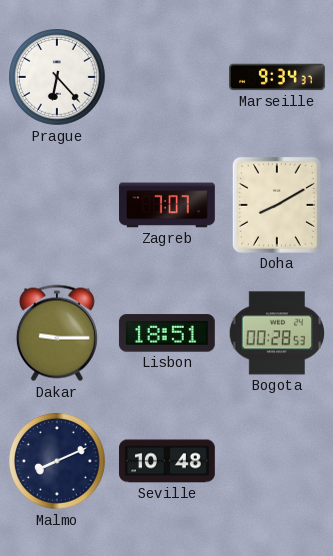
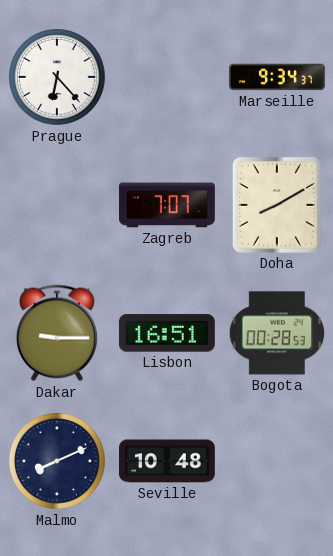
Lisbon: 18:51 -> 16:51
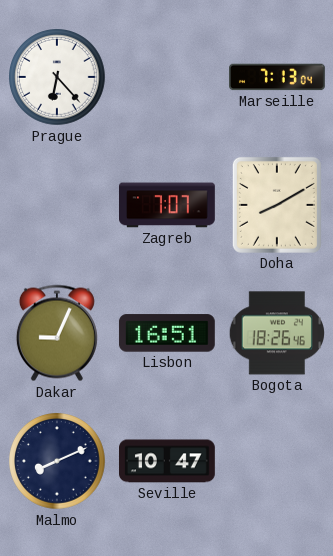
Marseille: 9:34 -> 7:13
Dakar: 9:15 -> 9:04
Bogota: 00:28 -> 18:26
Seville: 10:48 -> 10:47
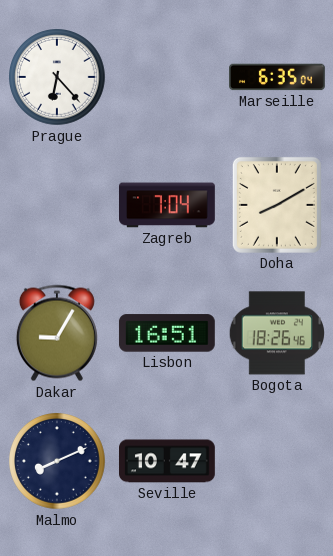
Marseille: 7:13 -> 6:35
Zagreb: 7:07 -> 7:04
Dakar: 9:04 -> 9:05
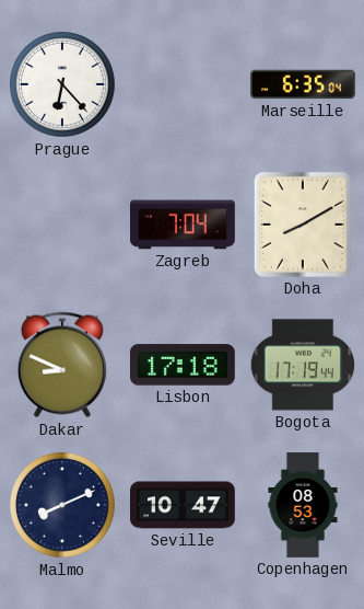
Dakar: 9:05 -> 8:49
Lisbon: 16:51 -> 17:18
Bogota: 18:26 -> 17:19
Copenhagen: none -> 08:53
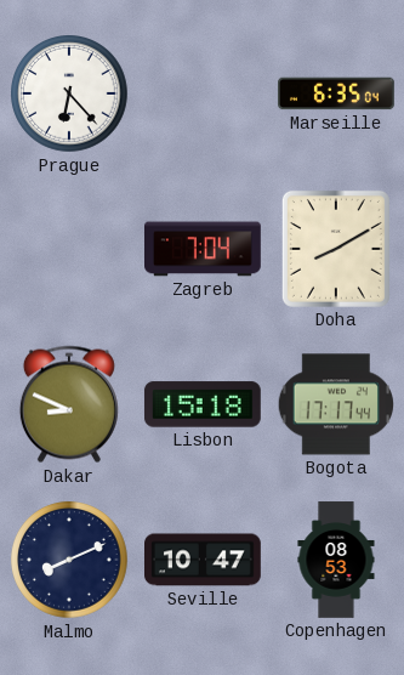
Lisbon: 17:18 -> 15:18
Bogota: 17:19 -> 17:17
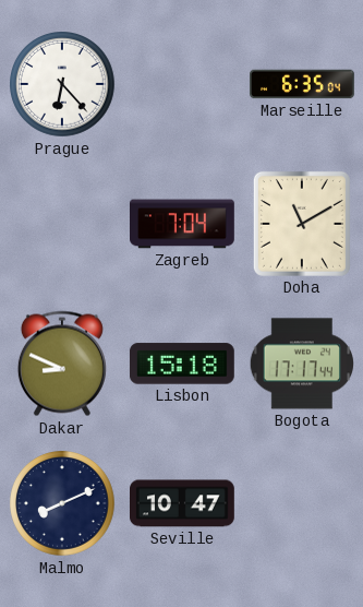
Doha: 8:10 -> 11:10
Copenhagen: 08:53 -> none
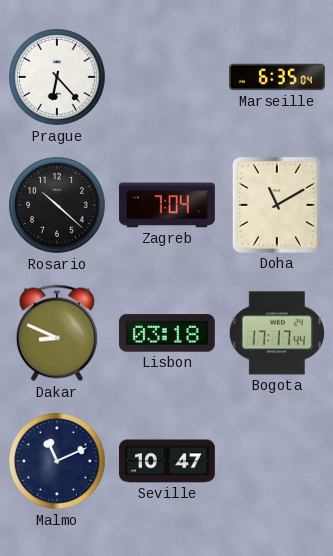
Rosario: none -> 10:22
Lisbon: 15:18 -> 03:18
Malmo: 8:11 -> 11:11
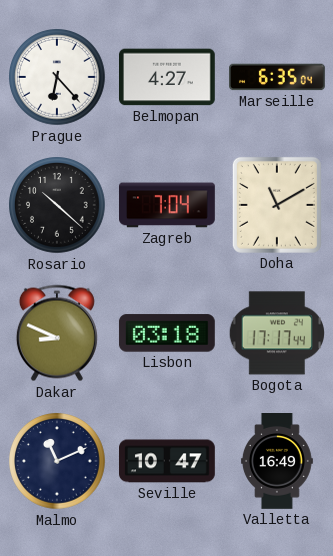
Belmopan: none -> 4:27
Valletta: none -> 16:49
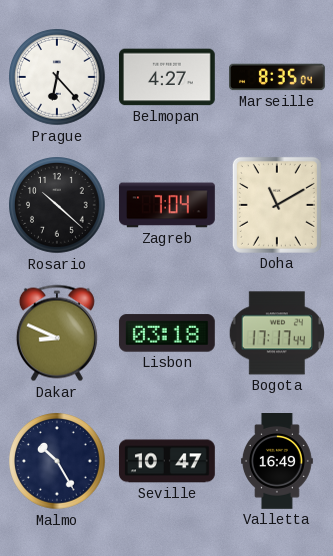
Marseille: 6:35 -> 8:35
Malmo: 11:11 -> 10:25
